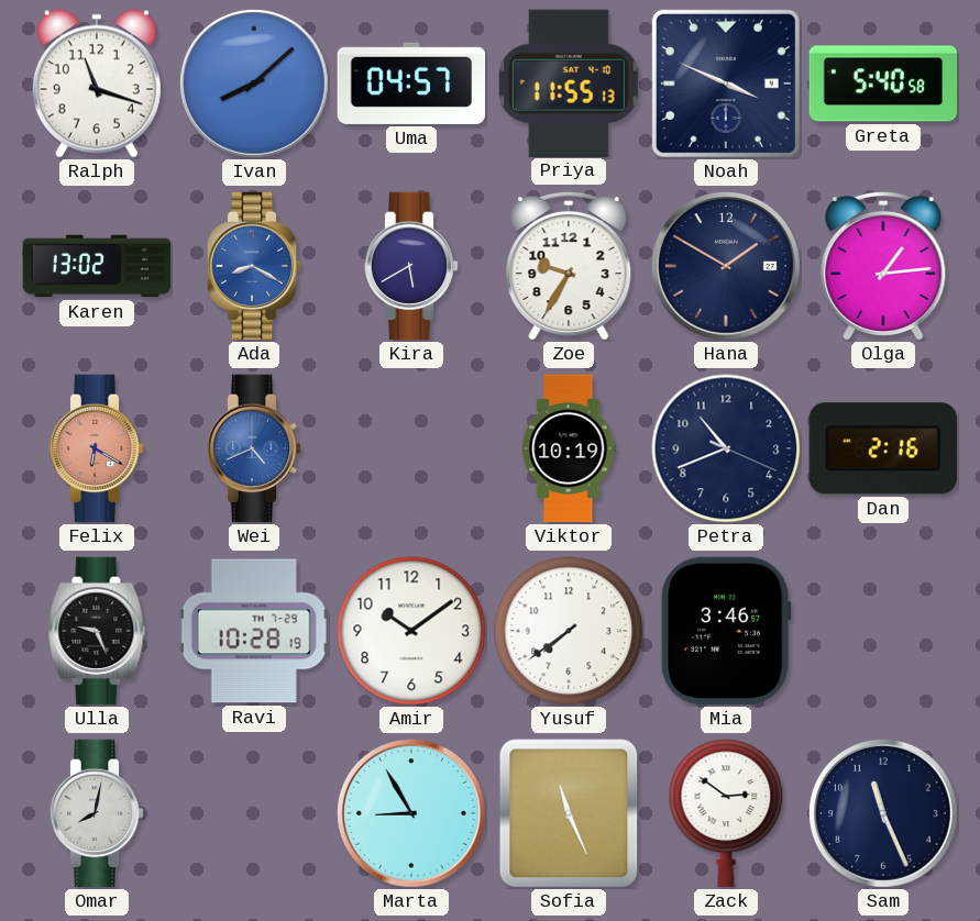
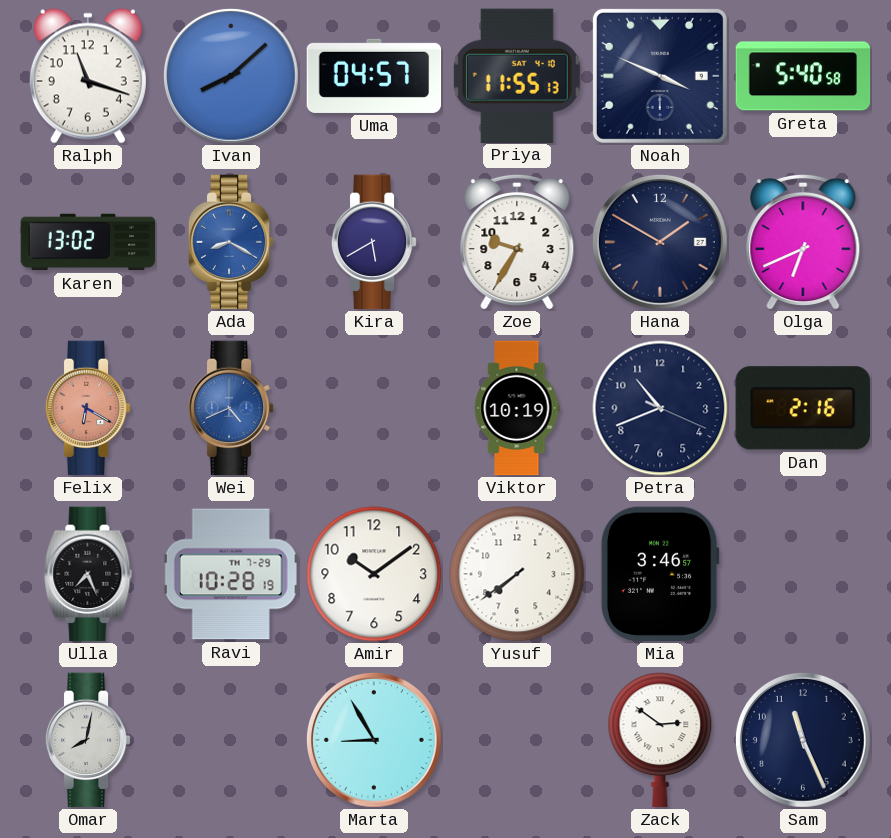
Olga: 1:14 -> 6:41
Ulla: 9:26 -> 7:26
Sofia: 11:26 -> none
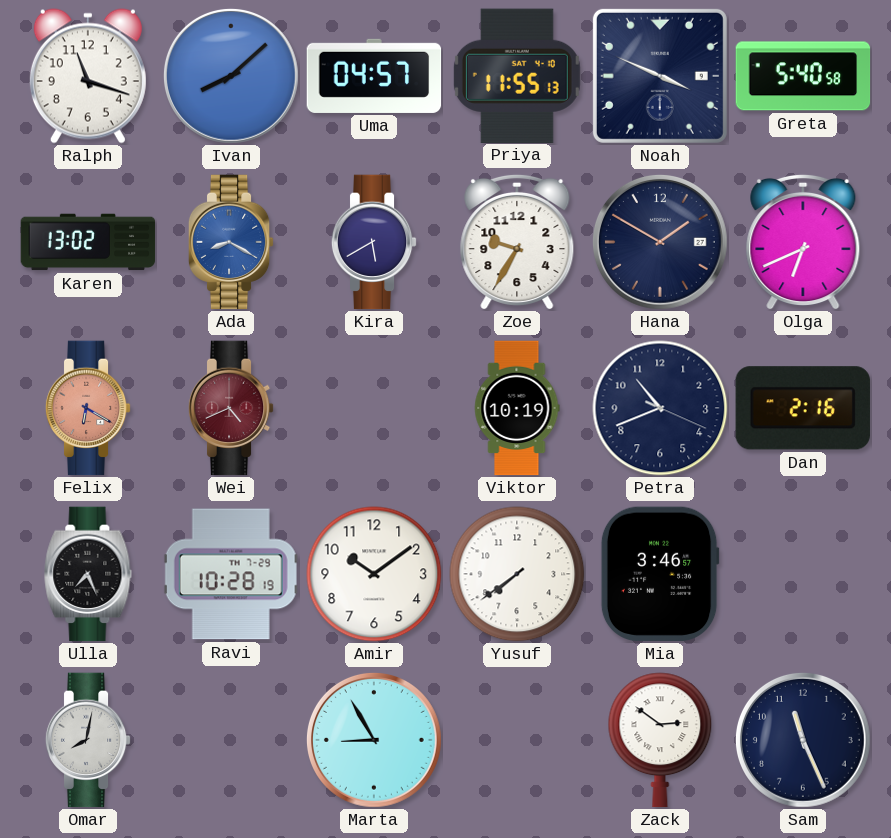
Wei dial: blue -> burgundy
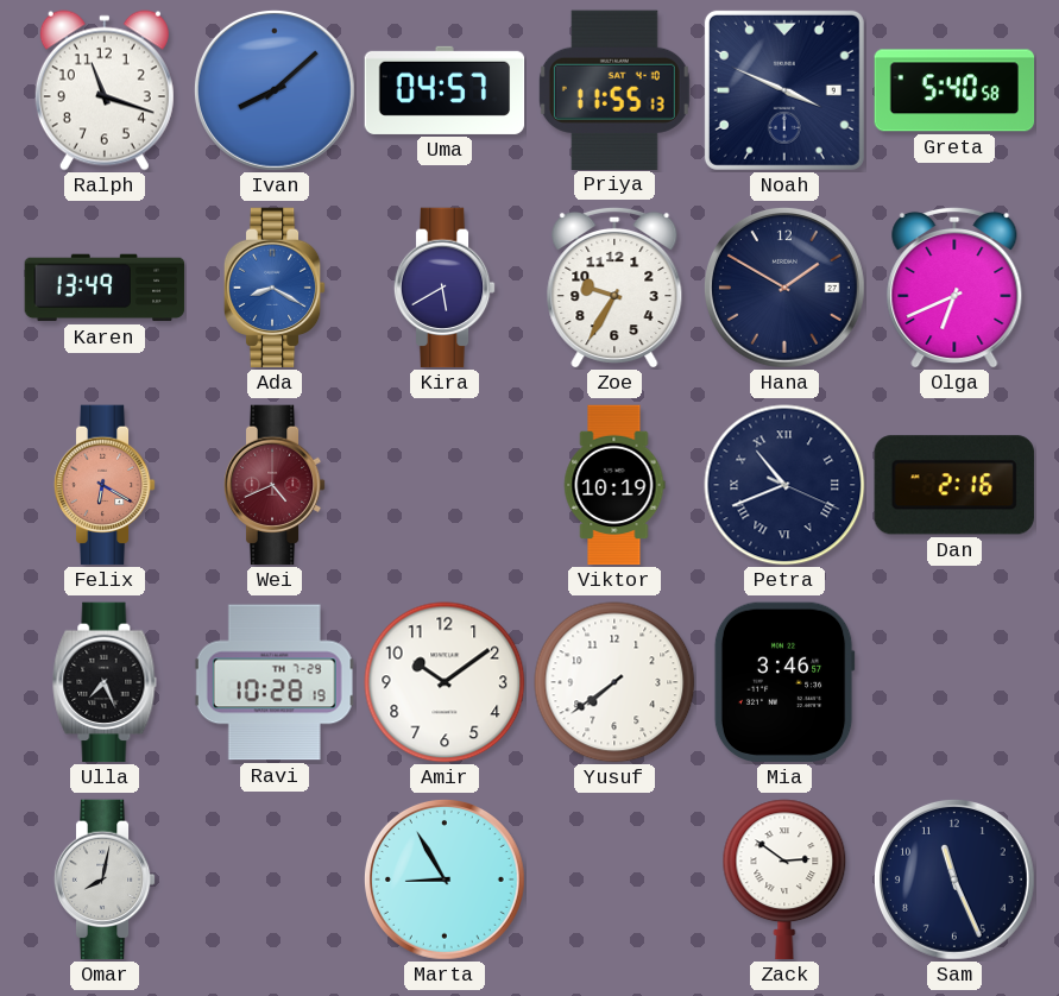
Karen: 13:02 -> 13:49
Petra numerals: Arabic -> Roman
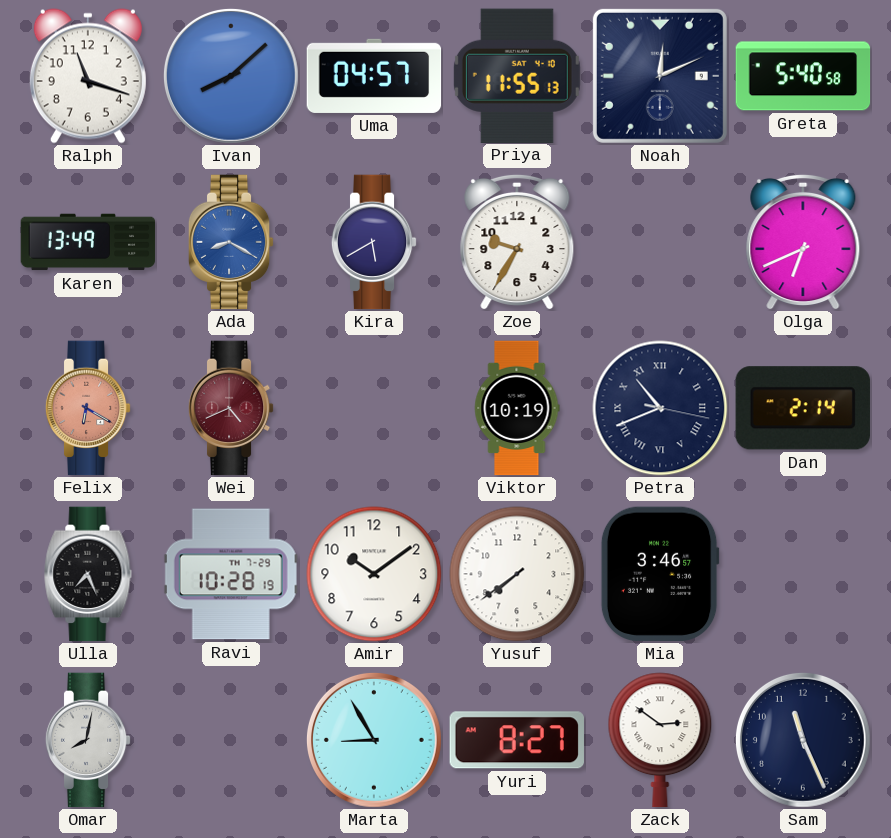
Noah: 3:49 -> 12:11
Hana: 1:50 -> none
Petra: 10:41:19 -> 10:41:17
Dan: 2:16 -> 2:14
Yuri: none -> 8:27
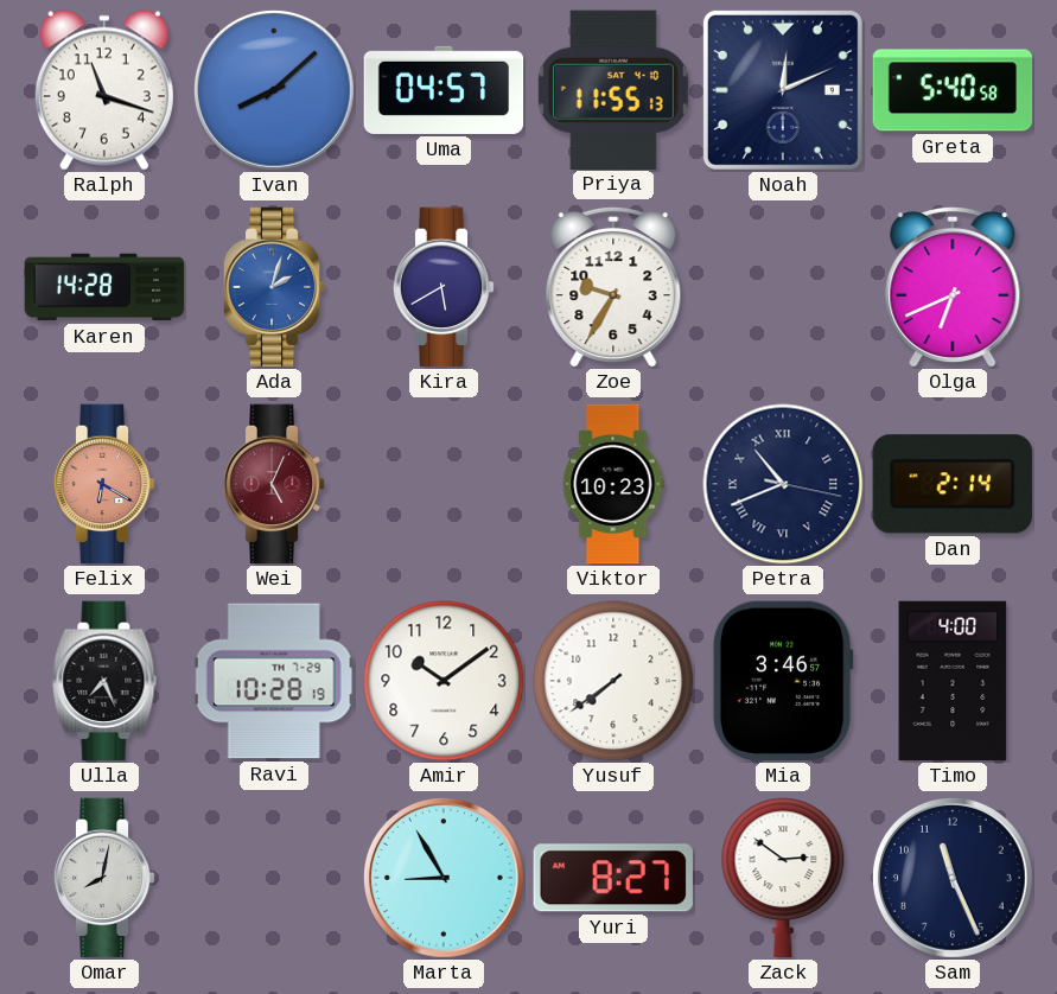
Karen: 13:49 -> 14:28
Ada: 8:20 -> 2:03
Wei: 4:41 -> 5:04
Viktor: 10:19 -> 10:23
Timo: none -> 4:00
